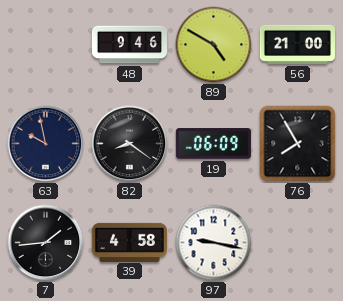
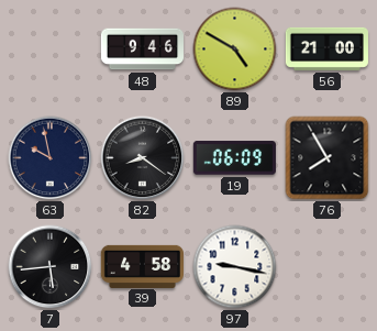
7: 1:44 -> 5:44
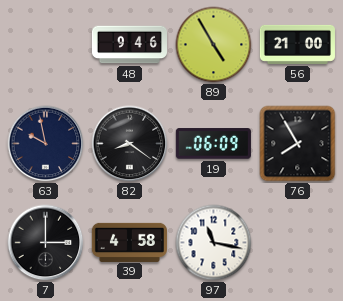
89: 4:50 -> 4:55
7: 5:44 -> 3:00
97: 9:17 -> 11:17
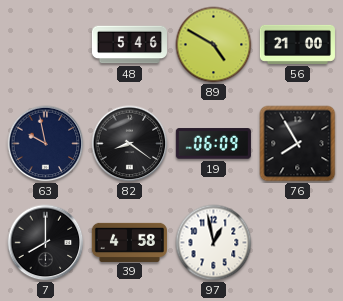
48: 9:46 -> 5:46
89: 4:55 -> 4:50
7: 3:00 -> 8:00
97: 11:17 -> 12:58
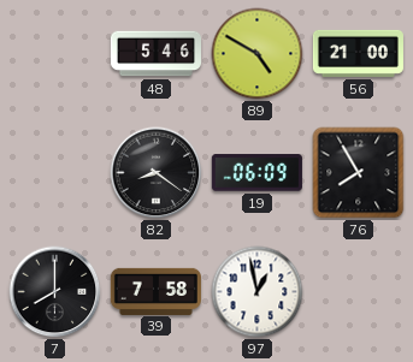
63: 9:58 -> none
39: 4:58 -> 7:58
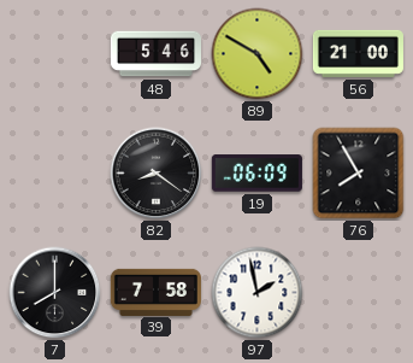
97: 12:58 -> 1:58
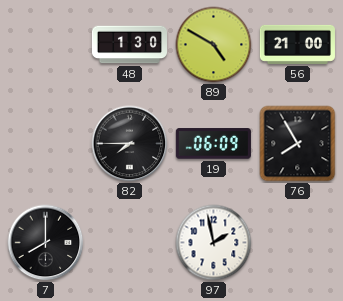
48: 5:46 -> 1:30
82: 8:21 -> 7:45
39: 7:58 -> none
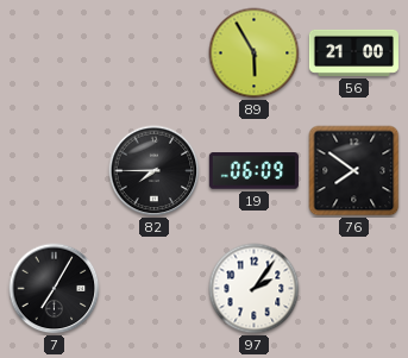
48: 1:30 -> none
89: 4:50 -> 5:55
76: 7:55 -> 7:51
7: 8:00 -> 7:05
97: 1:58 -> 2:06
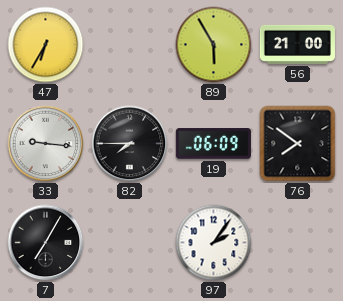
47: none -> 6:35
33: none -> 9:16
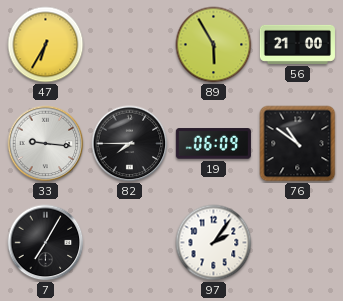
76: 7:51 -> 10:51
